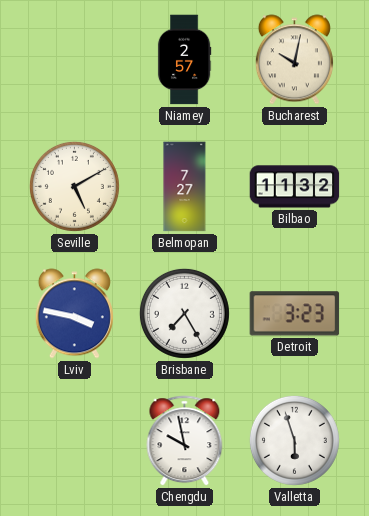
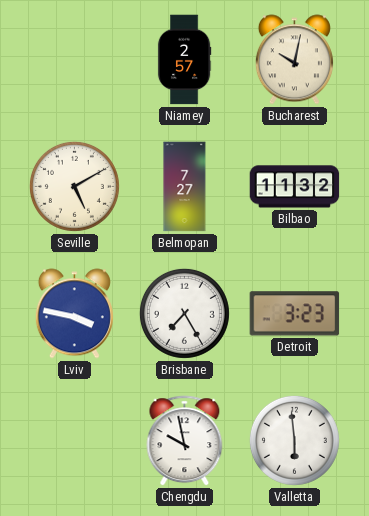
Valletta: 5:57 -> 5:59
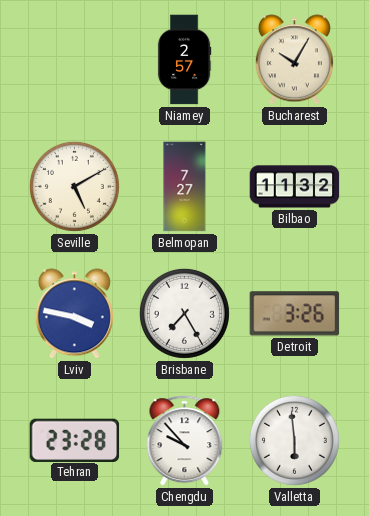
Bucharest: 10:02 -> 10:05
Detroit: 3:23 -> 3:26
Tehran: none -> 23:28
Chengdu: 9:58 -> 9:53
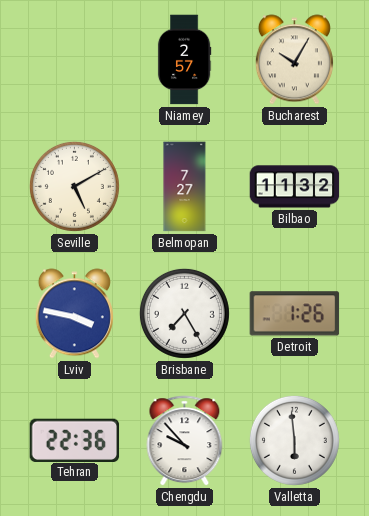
Detroit: 3:26 -> 1:26
Tehran: 23:28 -> 22:36
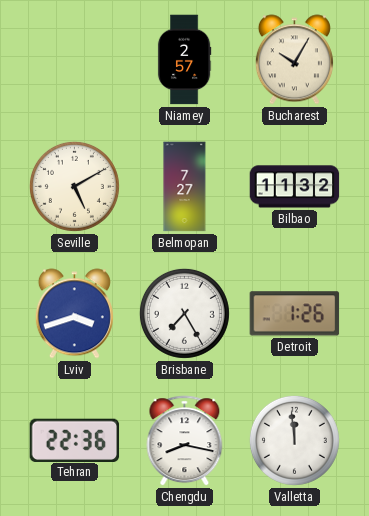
Lviv: 3:47 -> 3:42
Chengdu: 9:53 -> 8:17
Valletta: 5:59 -> 11:59
